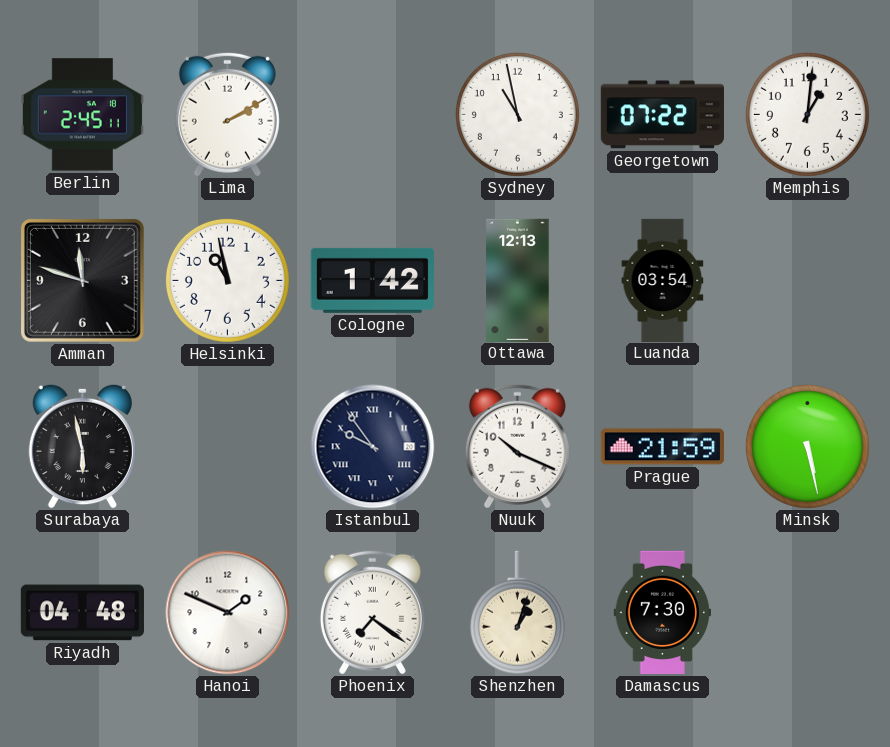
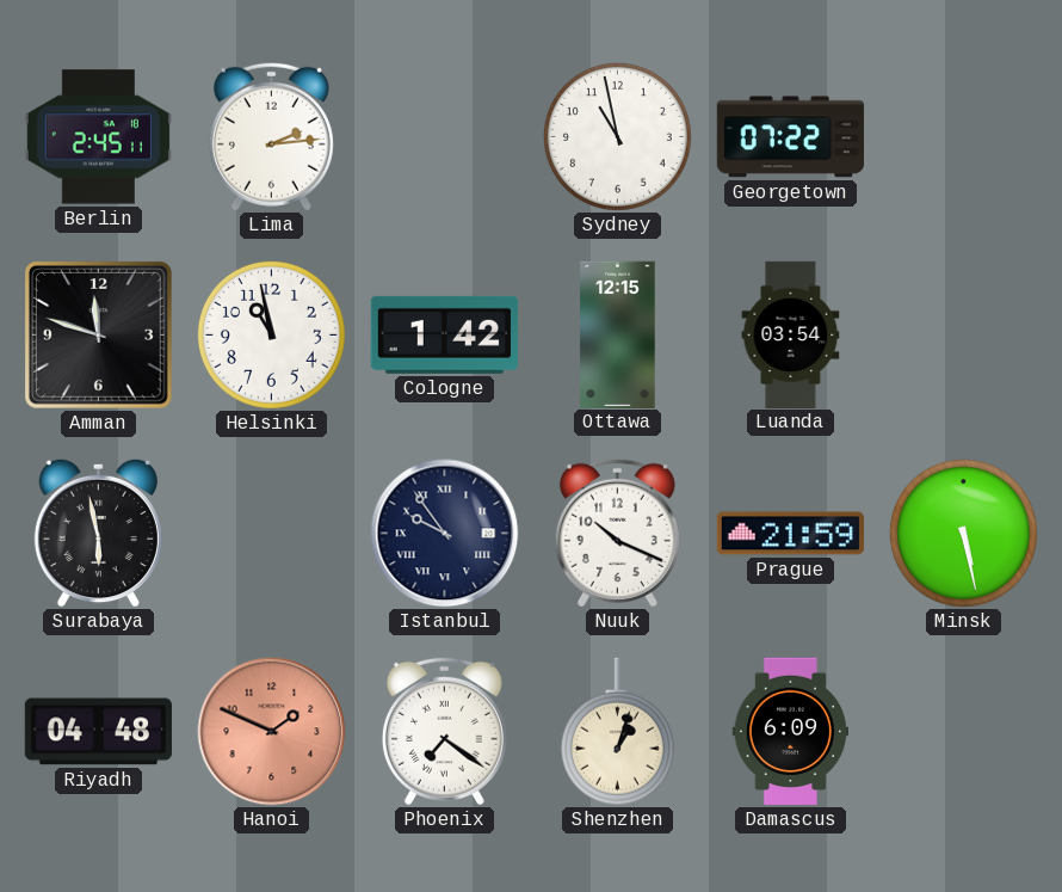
Lima: 2:10 -> 2:14
Memphis: 1:01 -> none
Ottawa: 12:13 -> 12:15
Hanoi dial: white -> salmon
Damascus: 7:30 -> 6:09
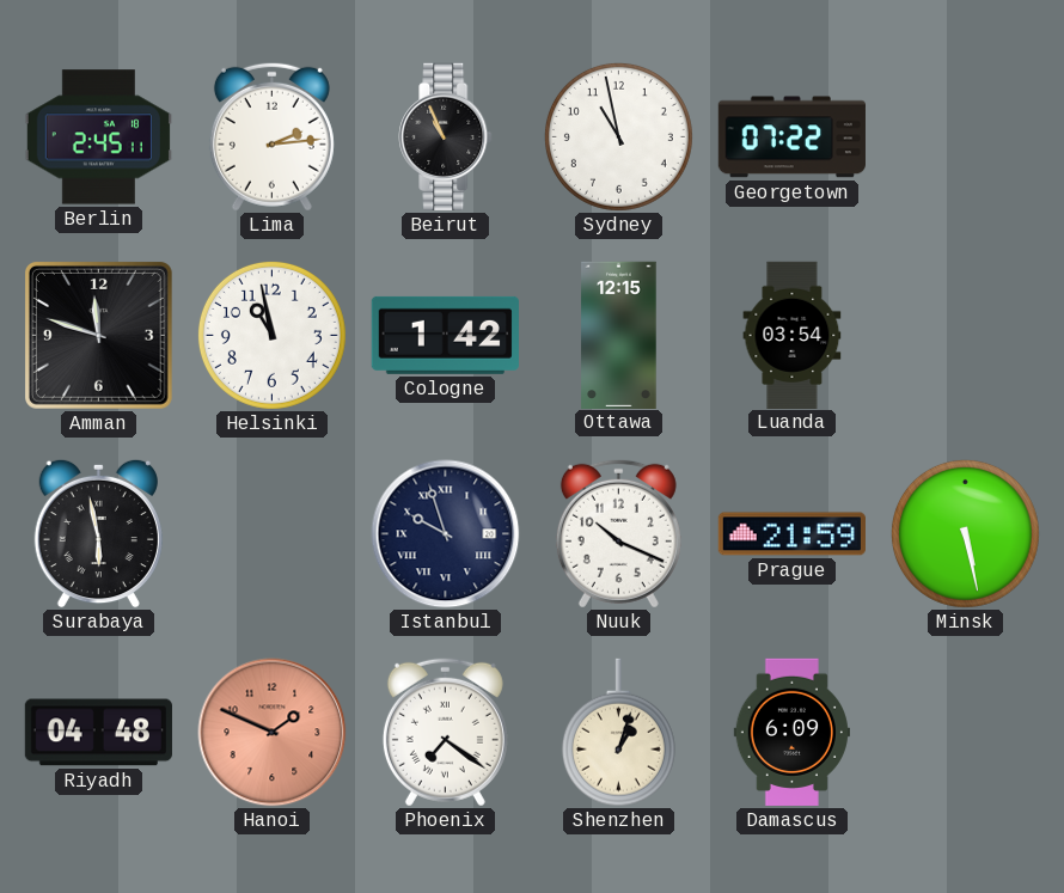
Beirut: none -> 10:56
Istanbul: 9:54 -> 9:57
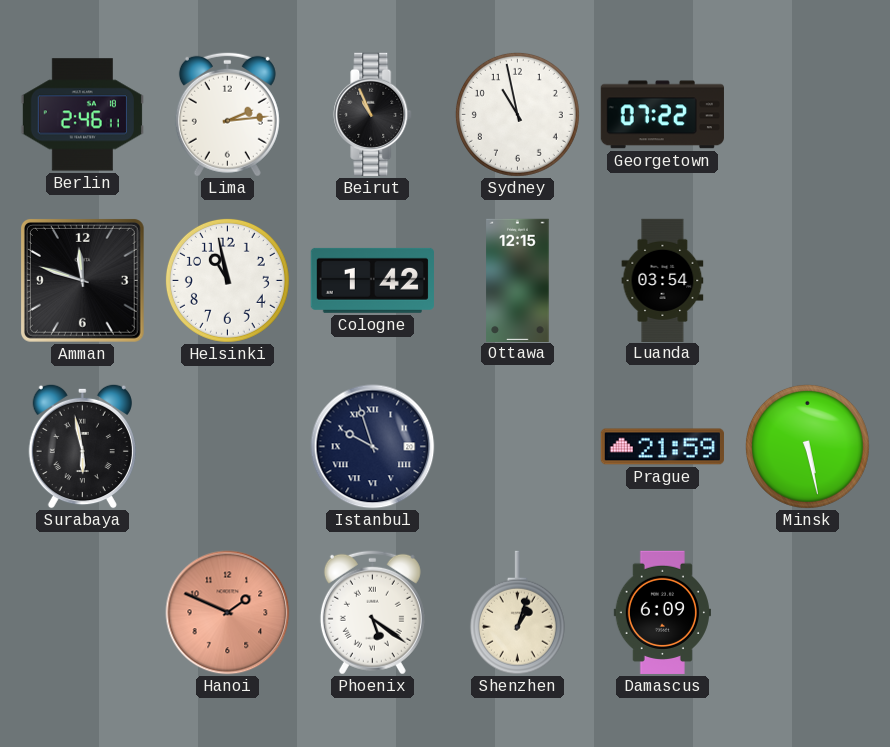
Berlin: 2:45 -> 2:46
Nuuk: 10:19 -> none
Riyadh: 04:48 -> none
Phoenix: 7:21 -> 5:21
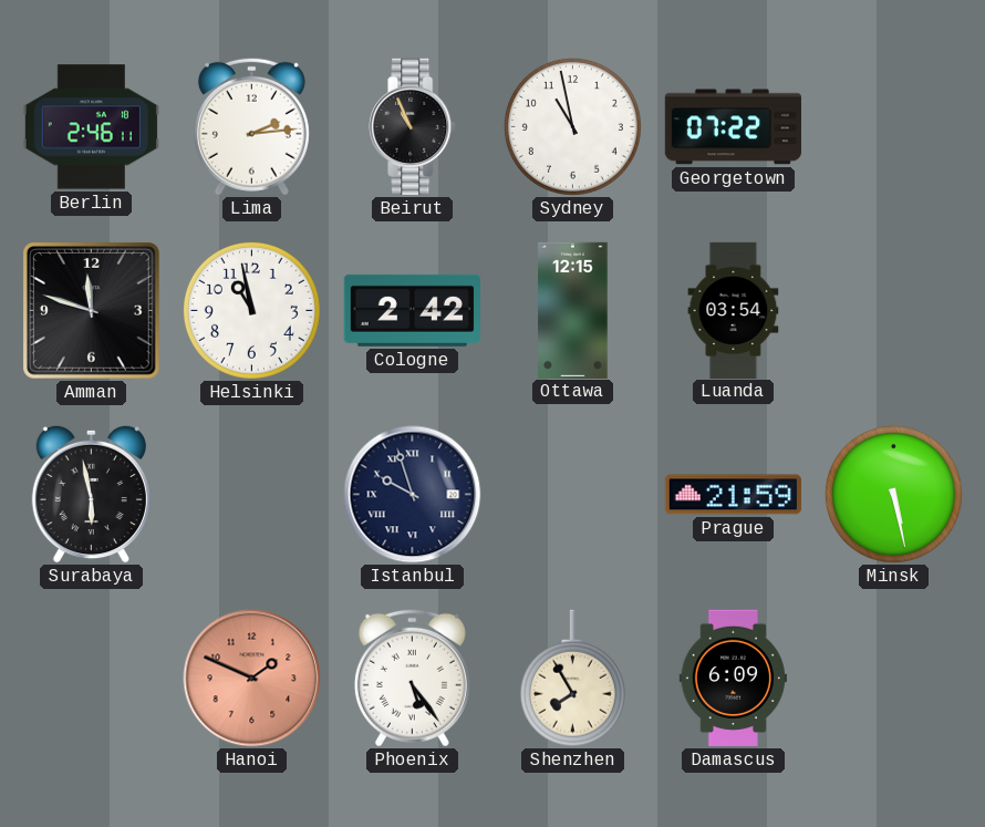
Cologne: 1:42 -> 2:42
Phoenix: 5:21 -> 5:24
Shenzhen: 1:03 -> 7:55
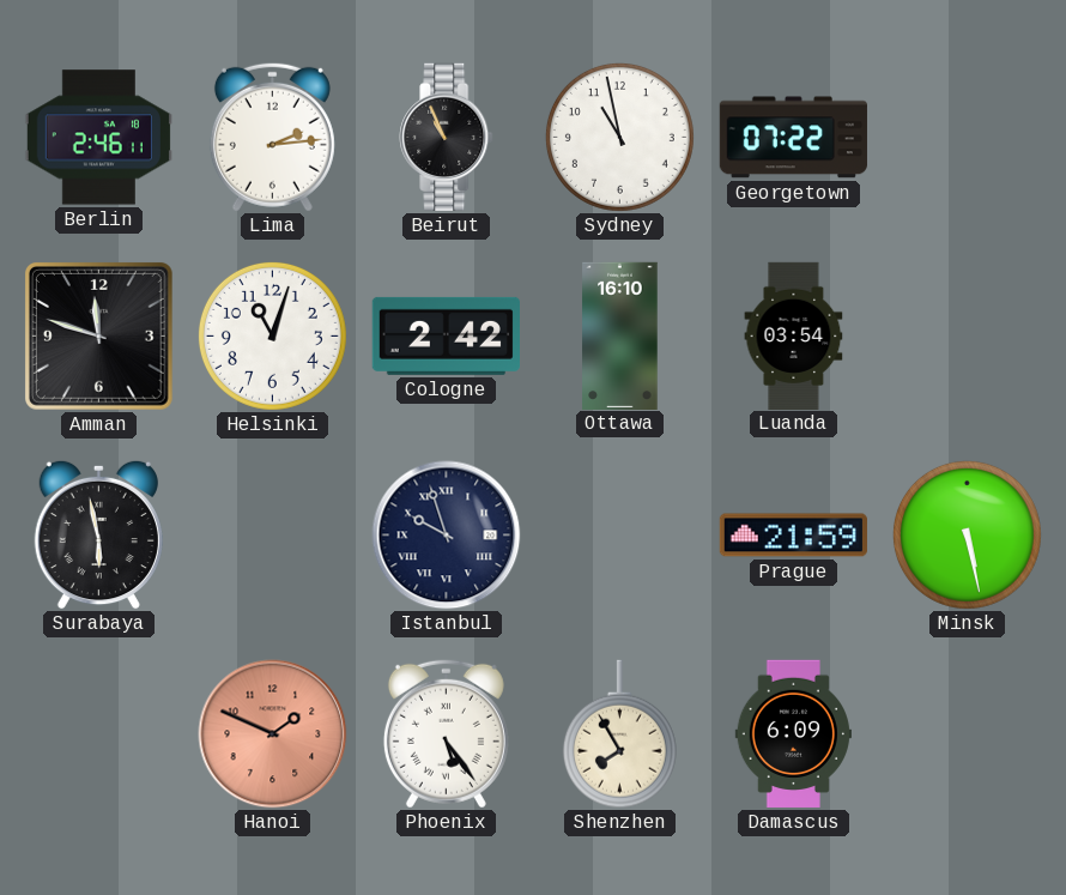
Helsinki: 10:58 -> 11:03
Ottawa: 12:15 -> 16:10
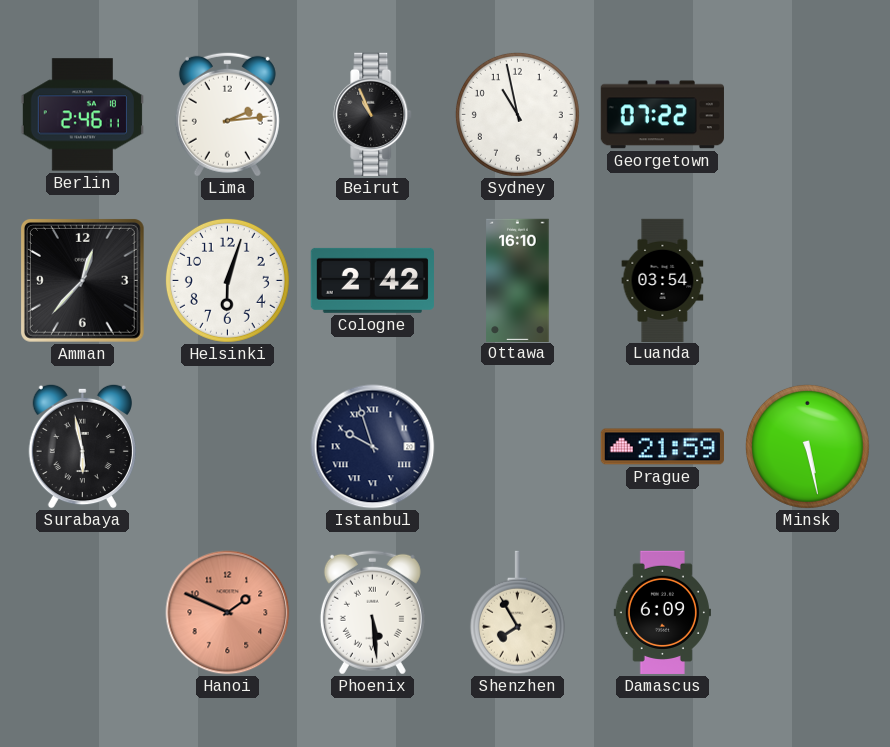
Amman: 11:48 -> 12:37
Helsinki: 11:03 -> 6:03
Phoenix: 5:24 -> 5:29
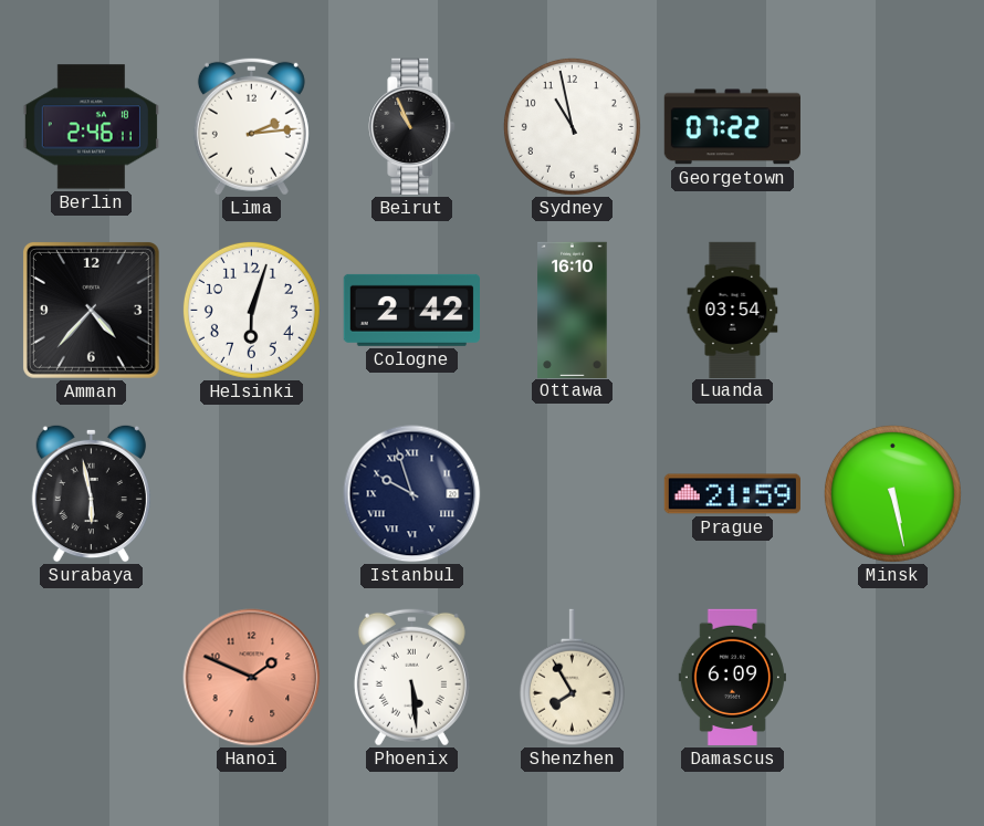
Amman: 12:37 -> 4:37
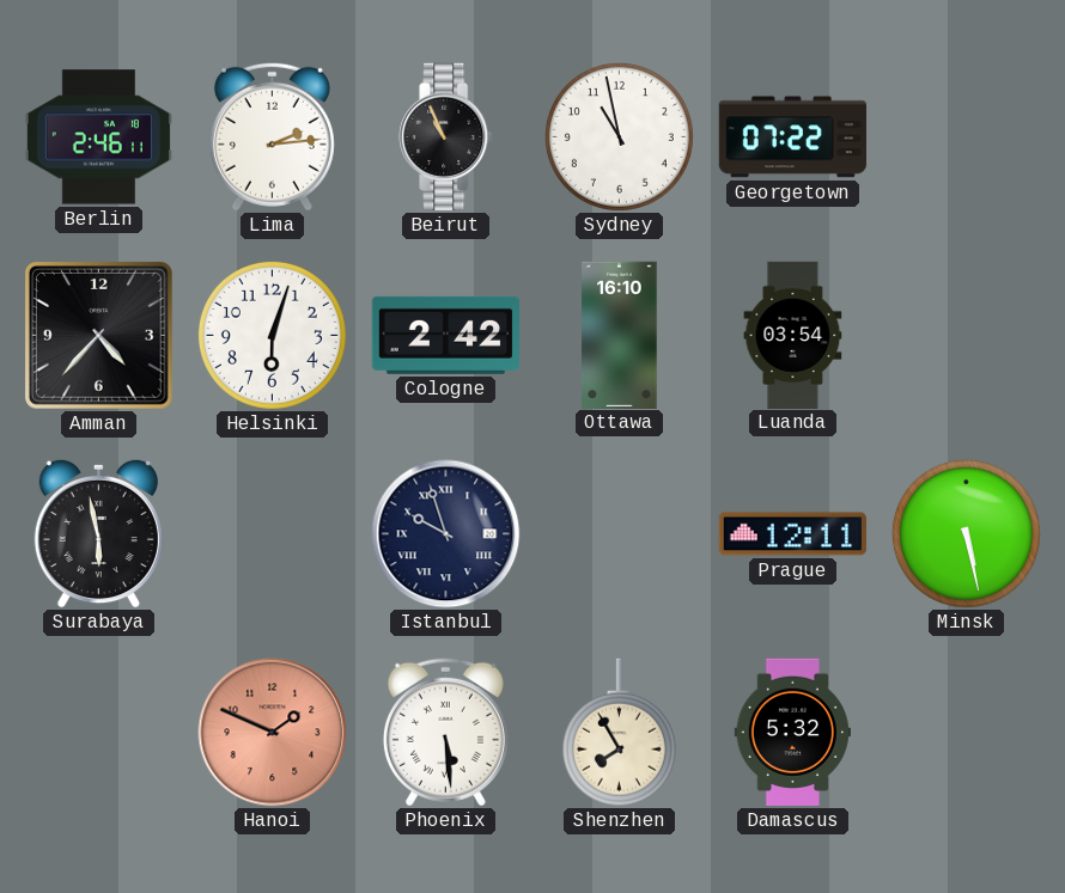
Prague: 21:59 -> 12:11
Damascus: 6:09 -> 5:32
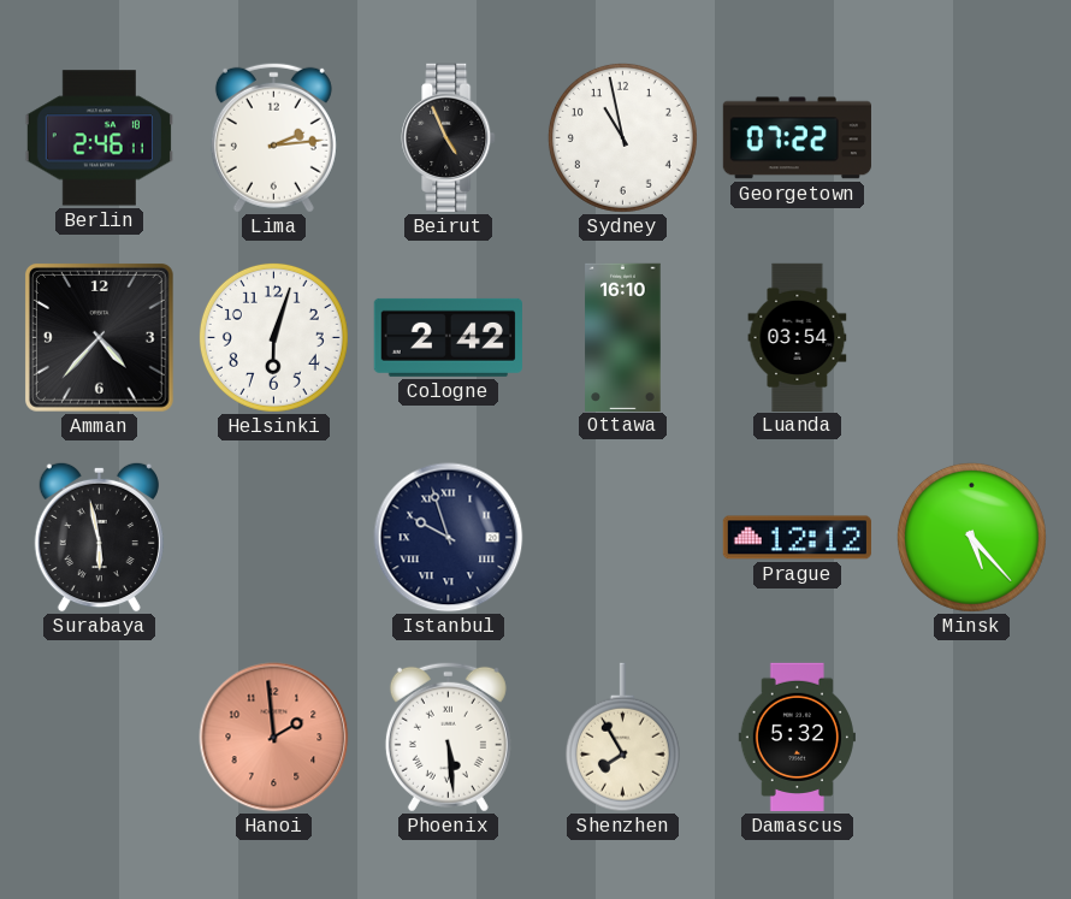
Beirut: 10:56 -> 4:56
Prague: 12:11 -> 12:12
Minsk: 5:28 -> 5:23
Hanoi: 1:49 -> 1:59
